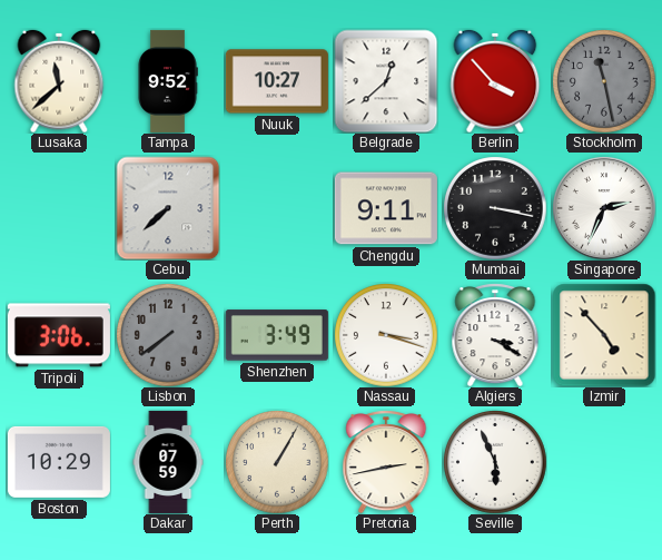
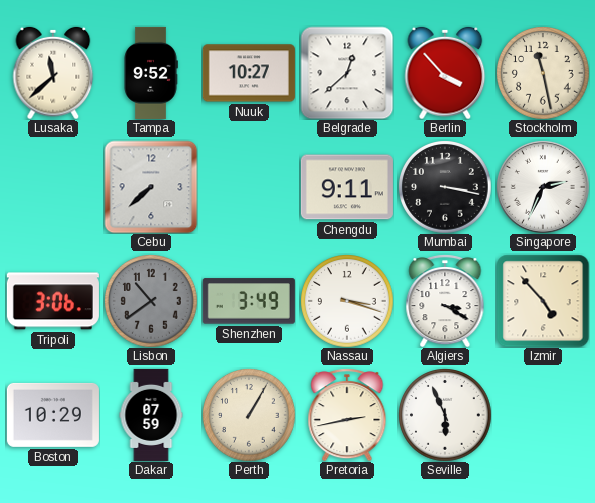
Stockholm dial: grey -> cream
Lisbon: 7:39 -> 10:39
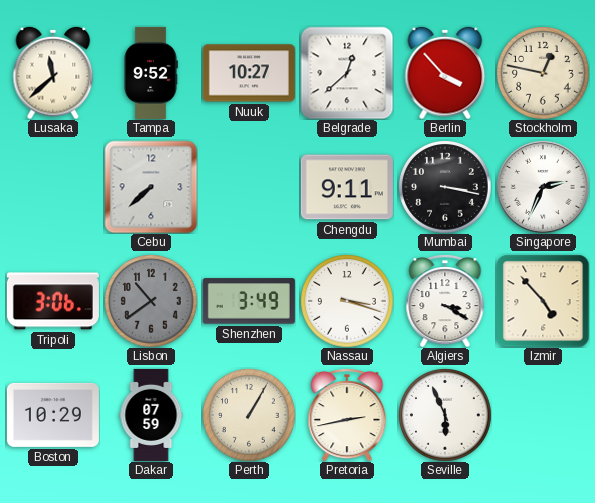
Stockholm: 11:28 -> 12:47
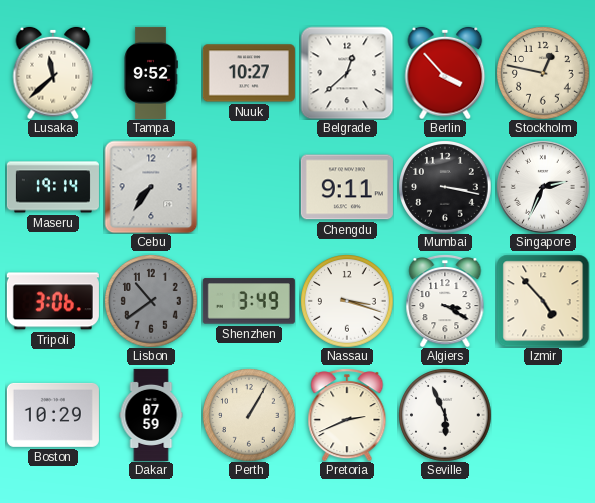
Maseru: none -> 19:14
Cebu: 7:38 -> 7:36
Pretoria: 2:43 -> 2:41
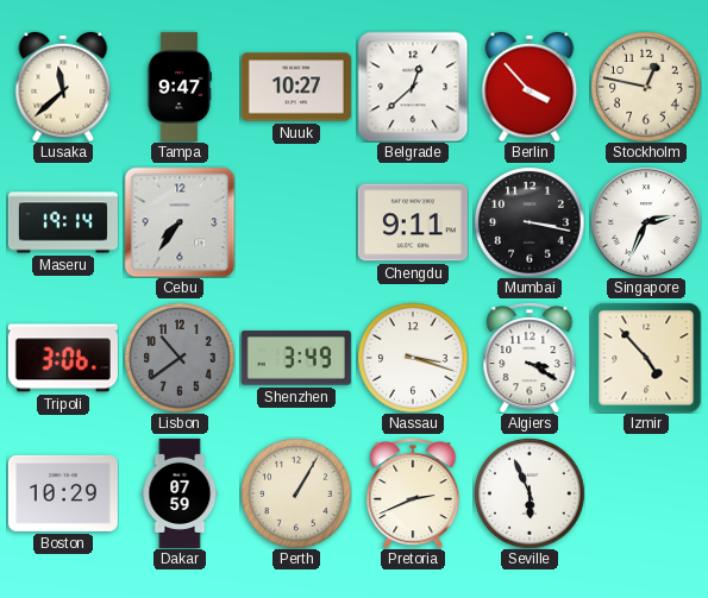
Tampa: 9:52 -> 9:47
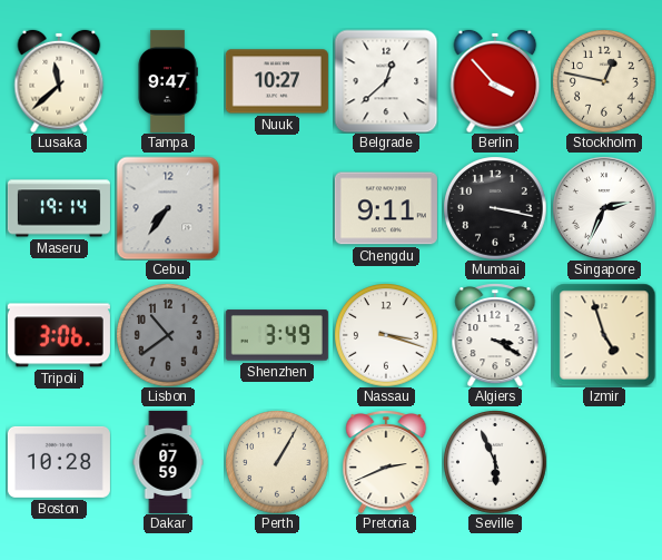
Izmir: 4:53 -> 4:57
Boston: 10:29 -> 10:28
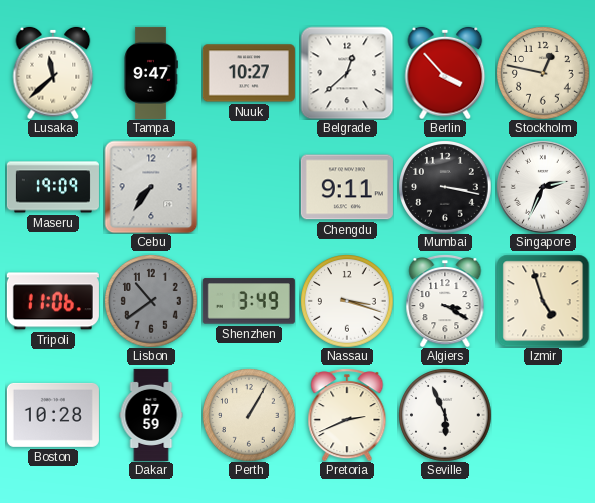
Maseru: 19:14 -> 19:09
Tripoli: 3:06 -> 11:06
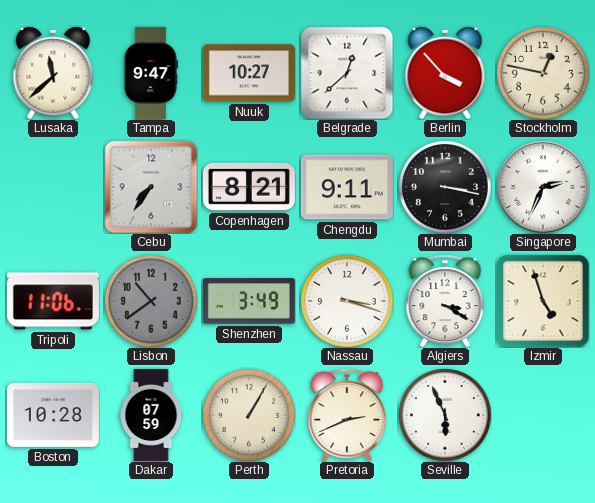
Maseru: 19:09 -> none
Copenhagen: none -> 8:21
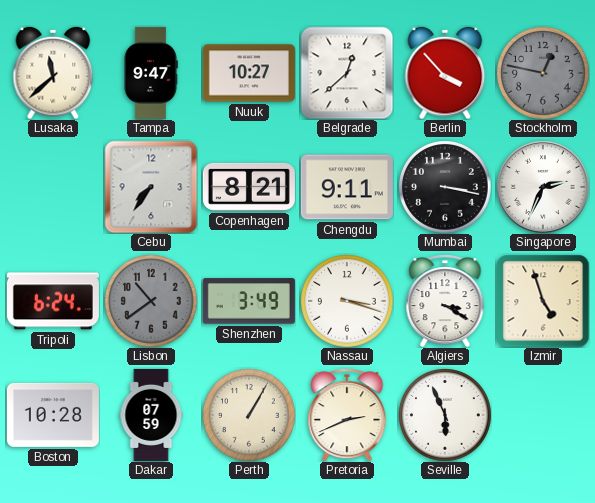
Stockholm dial: cream -> grey
Tripoli: 11:06 -> 6:24
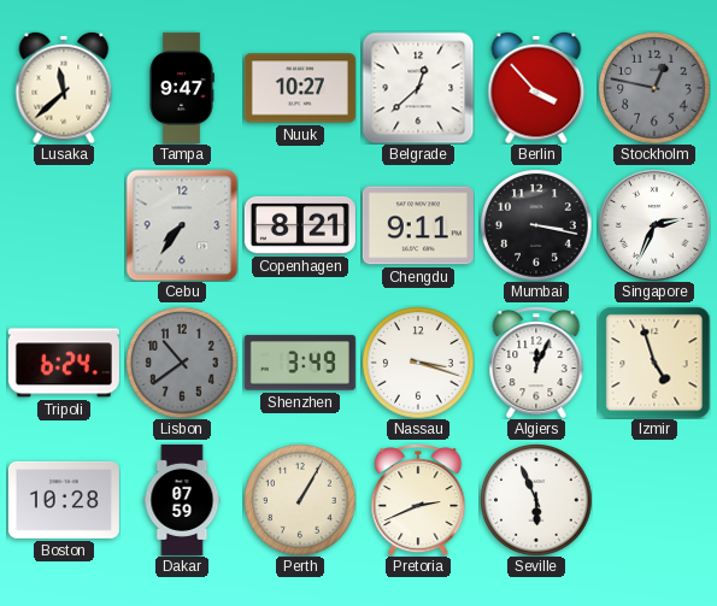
Algiers: 3:20 -> 12:04
